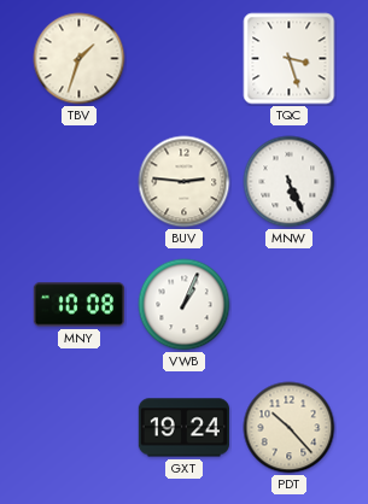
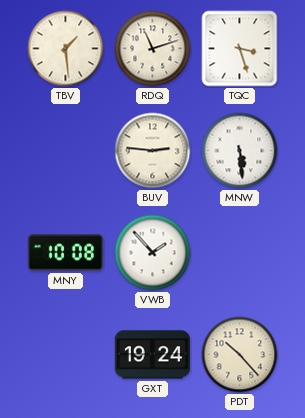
TBV: 1:33 -> 1:29
RDQ: none -> 11:12
MNW: 5:26 -> 5:29
VWB: 1:04 -> 1:53
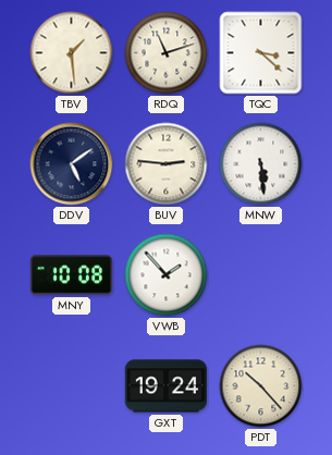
TQC: 3:27 -> 3:22
DDV: none -> 5:09
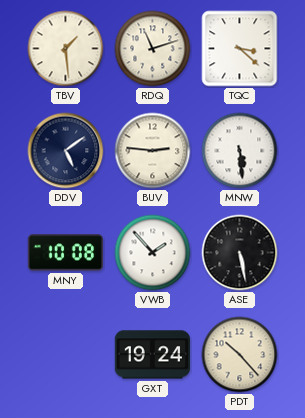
ASE: none -> 5:28
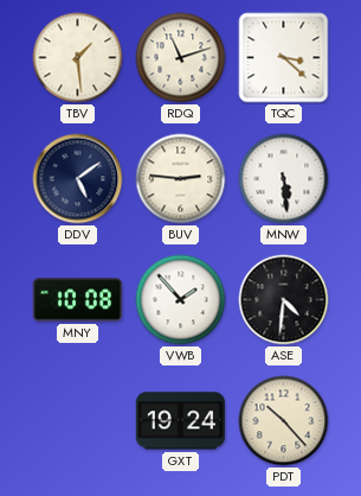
ASE: 5:28 -> 4:31
